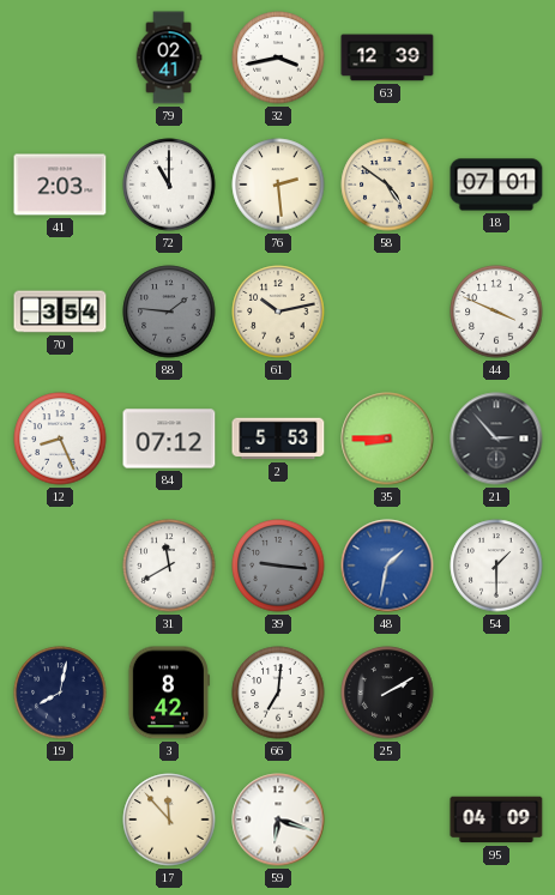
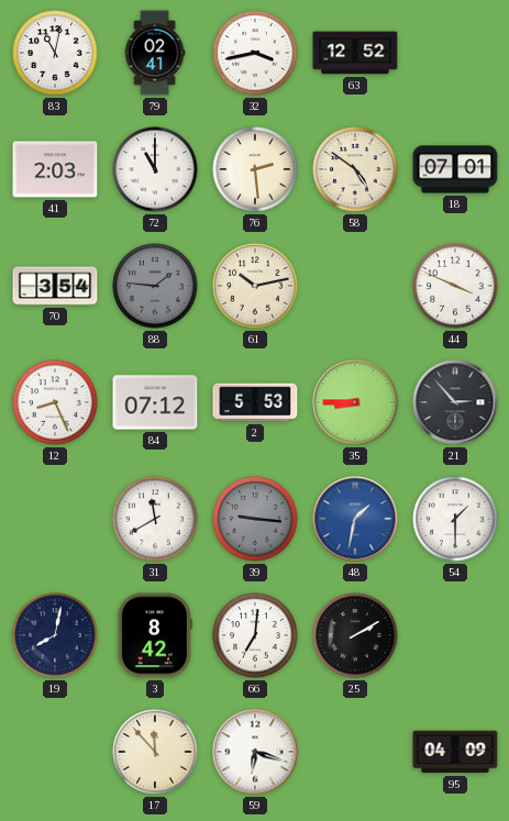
83: none -> 11:02
63: 12:39 -> 12:52
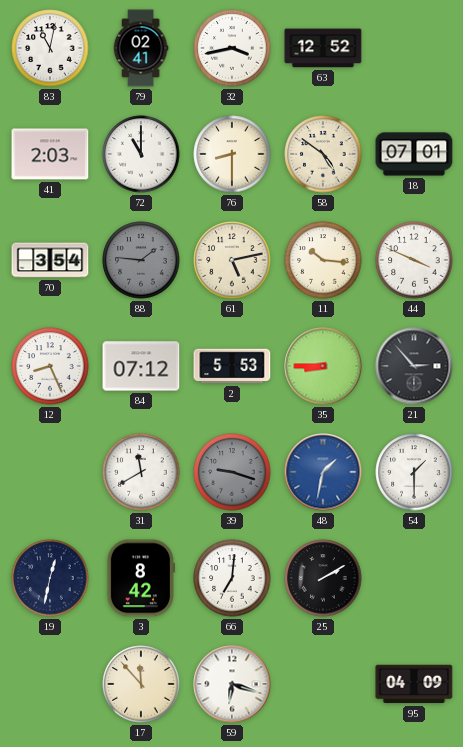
76: 2:29 -> 8:30
61: 10:13 -> 5:13
11: none -> 10:16
39: 9:16 -> 9:18
19: 8:02 -> 12:32
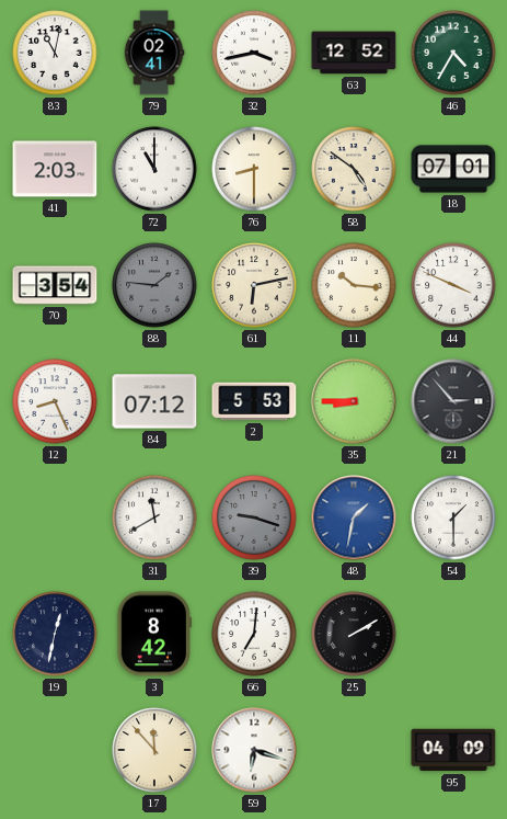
46: none -> 4:35
61: 5:13 -> 6:13
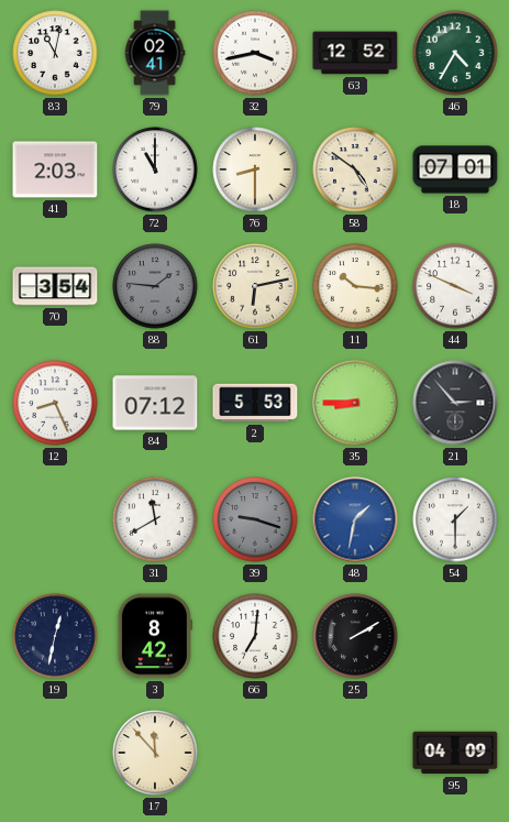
59: 6:18 -> none
